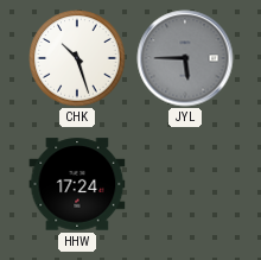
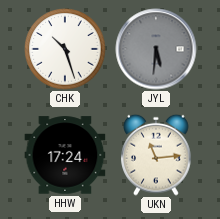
JYL: 5:45 -> 5:31
UKN: none -> 11:14
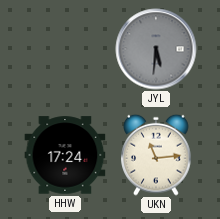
CHK: 10:27 -> none
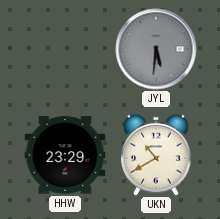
HHW: 17:24 -> 23:29
UKN: 11:14 -> 10:40
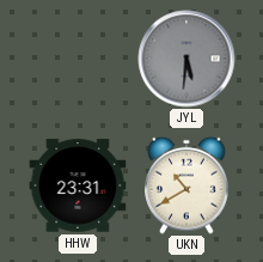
HHW: 23:29 -> 23:31
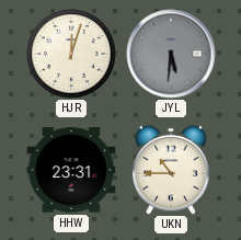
HJR: none -> 12:03
UKN: 10:40 -> 10:45
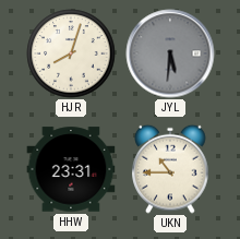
HJR: 12:03 -> 8:03
